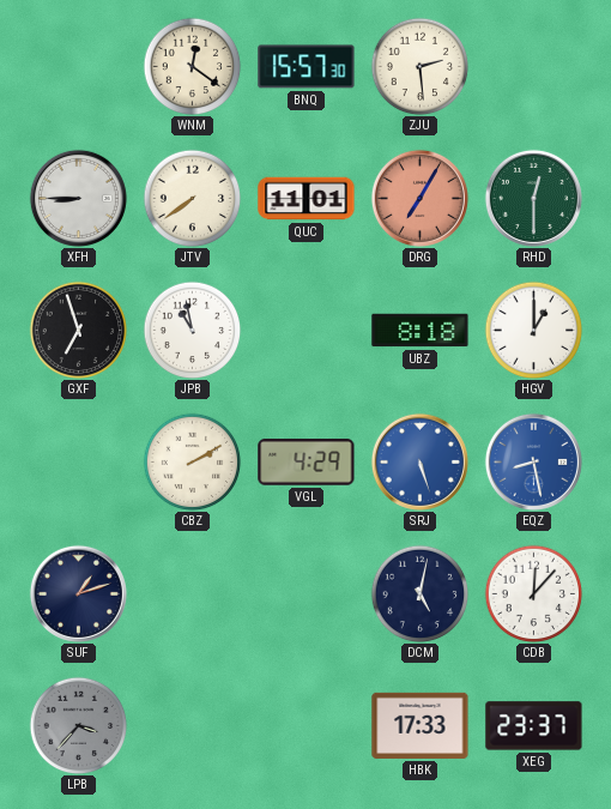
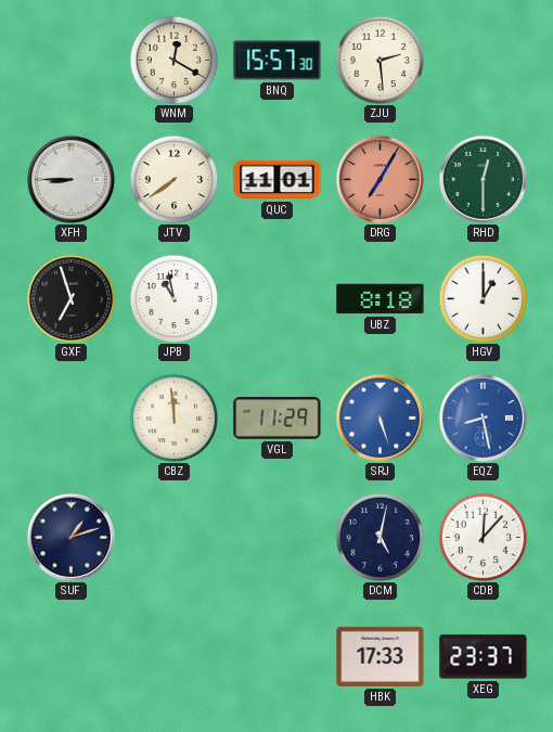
WNM: 12:21 -> 12:20
CBZ: 2:10 -> 11:59
VGL: 4:29 -> 11:29
LPB: 3:37 -> none
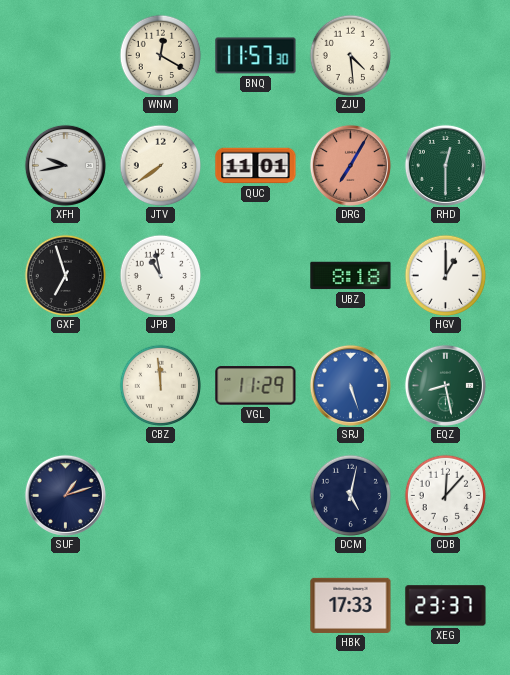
BNQ: 15:57 -> 11:57
ZJU: 2:29 -> 4:29
XFH: 8:45 -> 9:43
EQZ dial: blue -> green
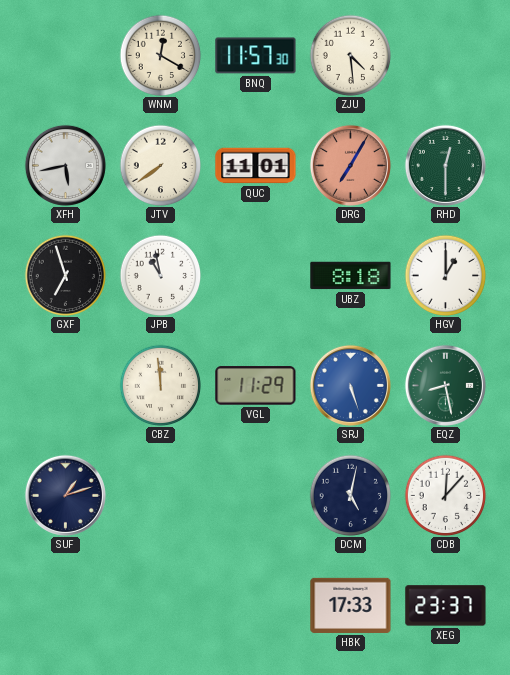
XFH: 9:43 -> 5:43
